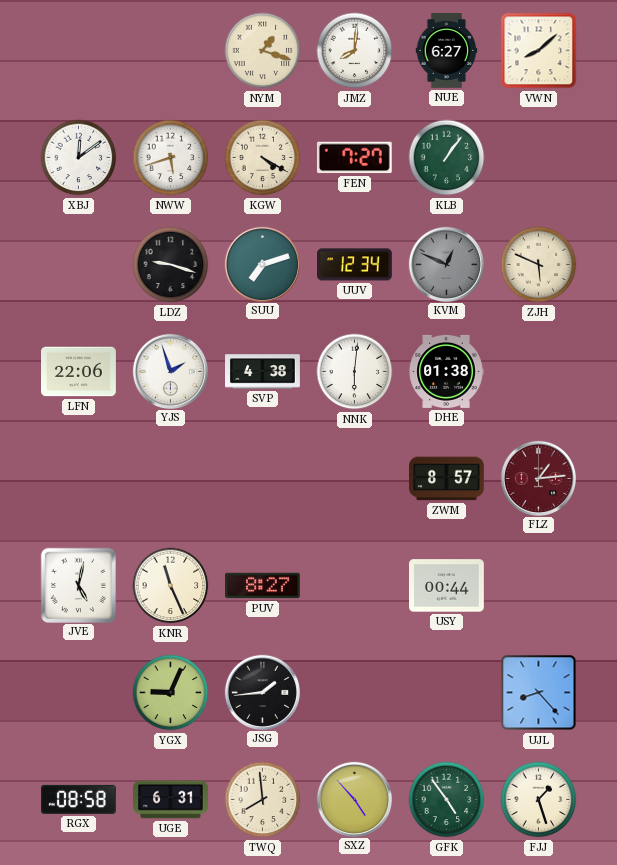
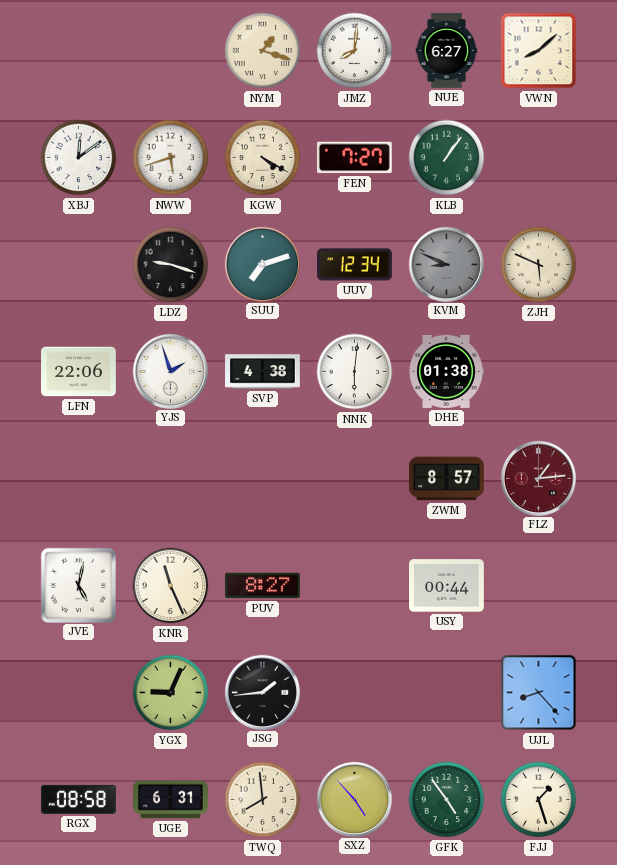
KVM: 12:49 -> 8:49
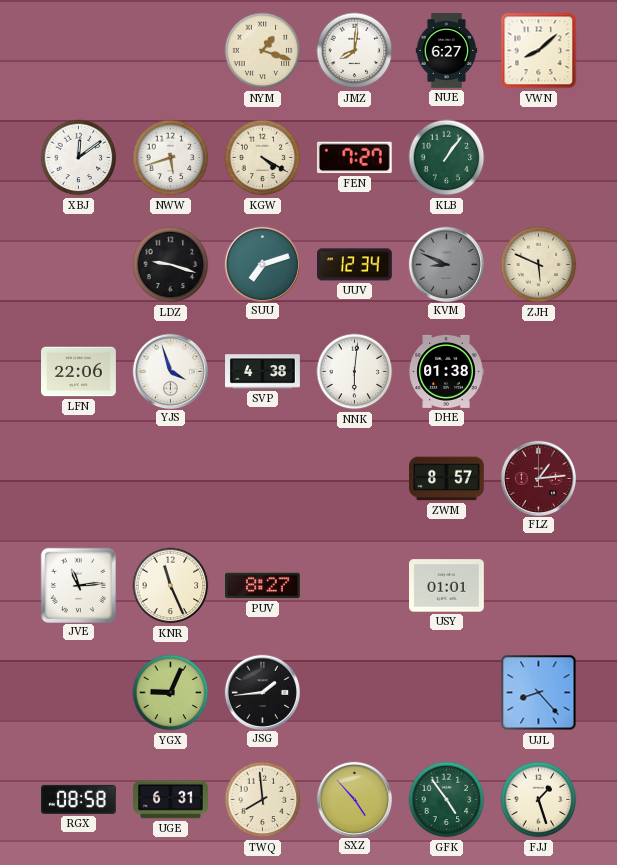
YJS: 1:57 -> 3:57
JVE: 5:02 -> 11:14
USY: 00:44 -> 01:01
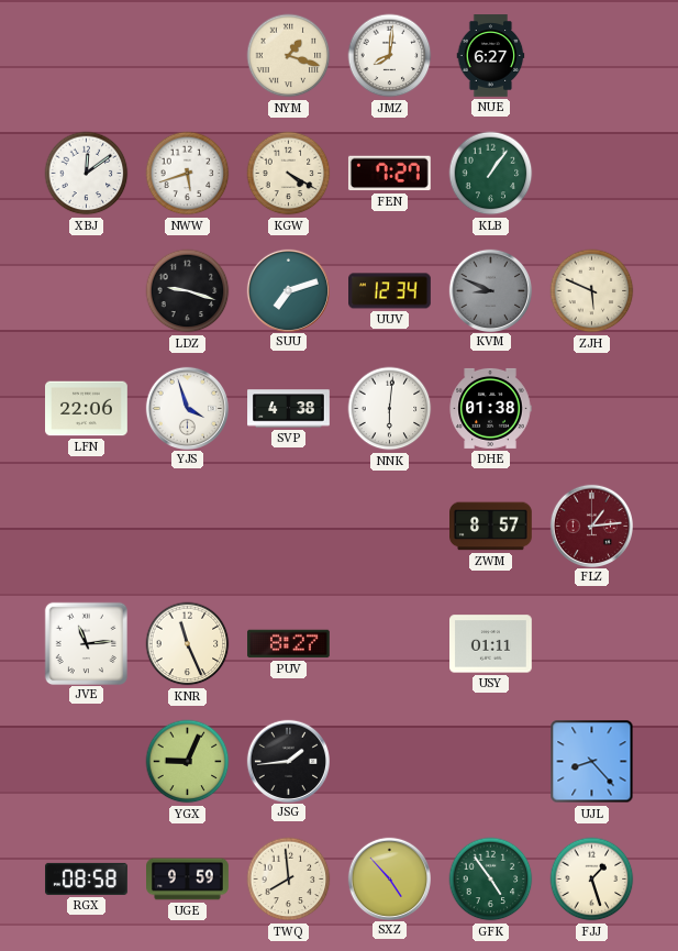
VWN: 8:08 -> none
USY: 01:01 -> 01:11
UGE: 6:31 -> 9:59
